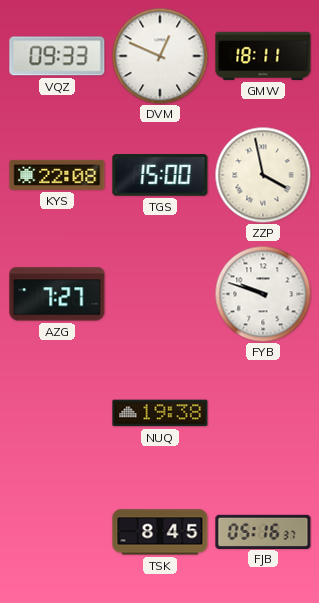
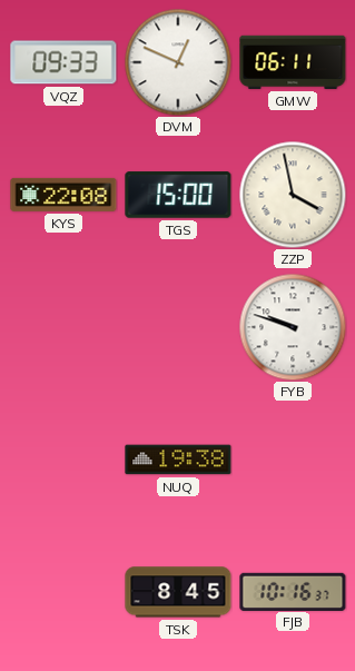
GMW: 18:11 -> 06:11
AZG: 7:27 -> none
FJB: 05:16 -> 10:16
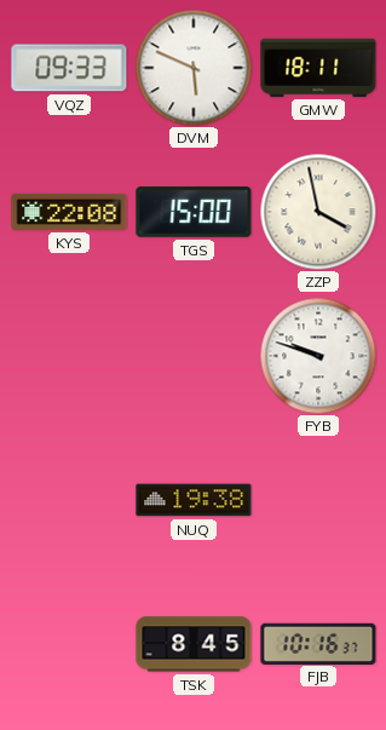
DVM: 12:49 -> 5:49
GMW: 06:11 -> 18:11
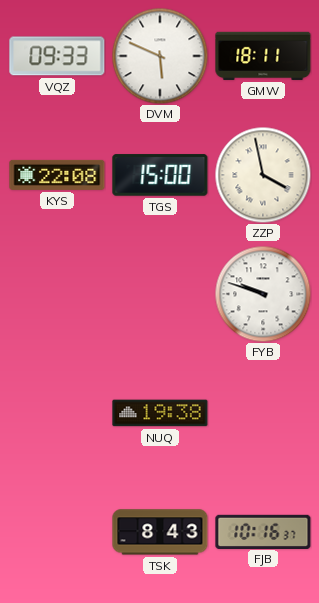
TSK: 8:45 -> 8:43
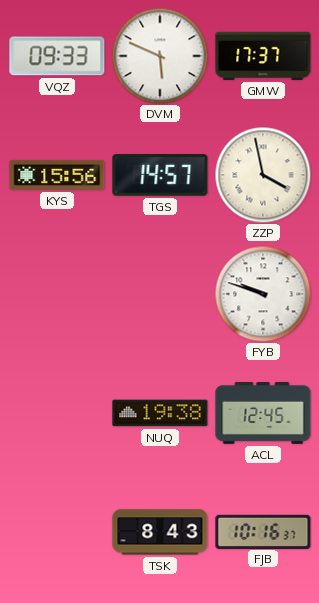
GMW: 18:11 -> 17:37
KYS: 22:08 -> 15:56
TGS: 15:00 -> 14:57
ACL: none -> 12:45
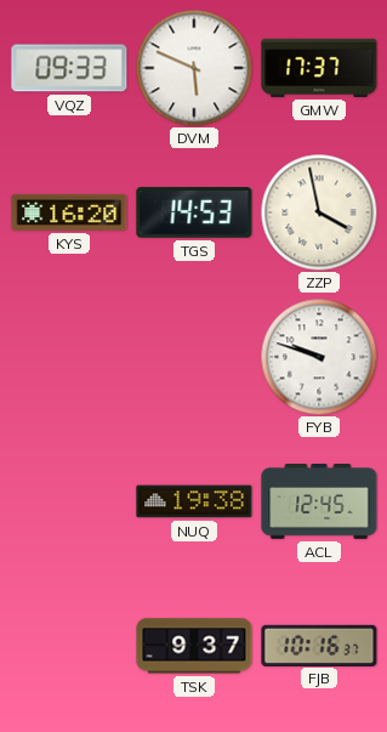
KYS: 15:56 -> 16:20
TGS: 14:57 -> 14:53
TSK: 8:43 -> 9:37
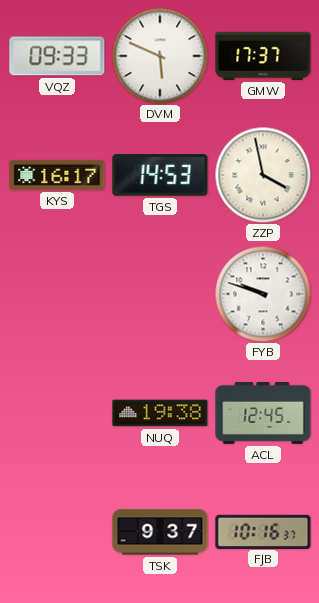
KYS: 16:20 -> 16:17
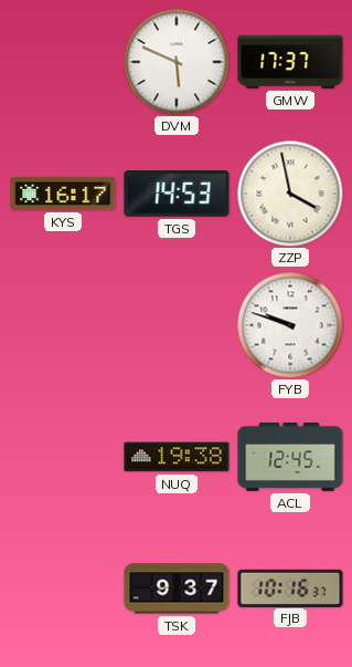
VQZ: 09:33 -> none
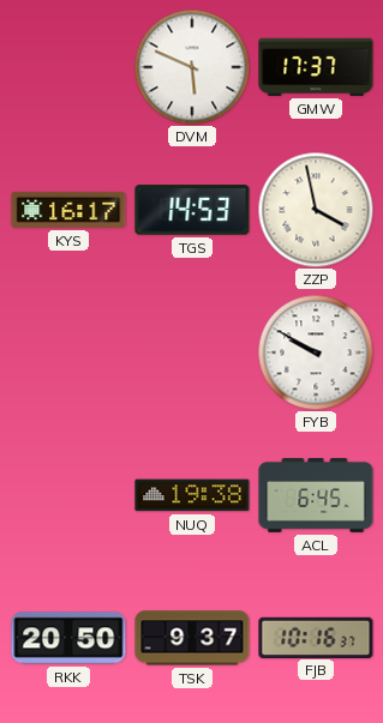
FYB: 9:48 -> 9:50
ACL: 12:45 -> 6:45
RKK: none -> 20:50
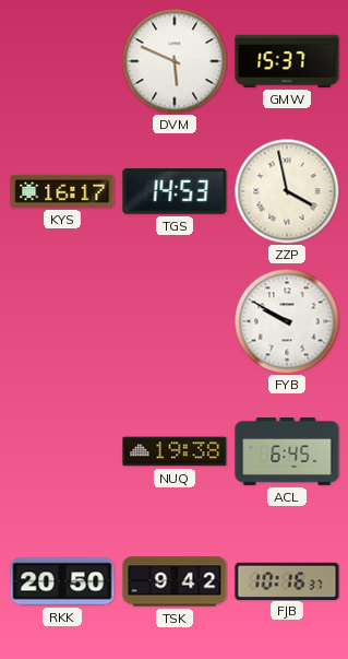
GMW: 17:37 -> 15:37
TSK: 9:37 -> 9:42
